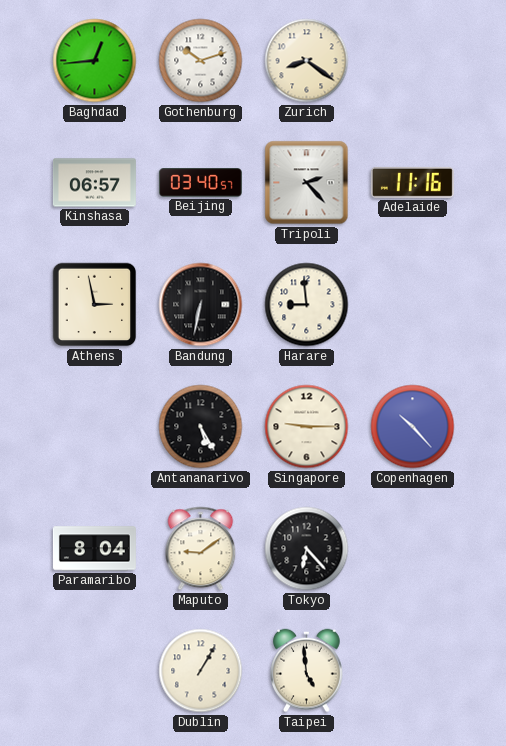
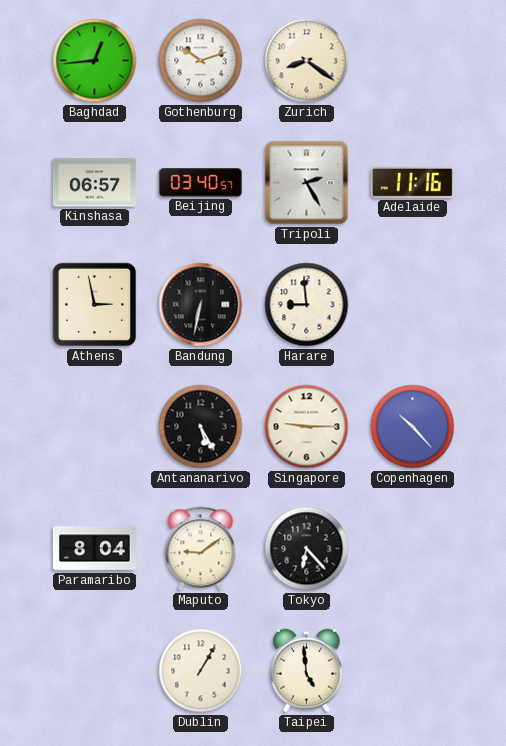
Tripoli: 2:23 -> 2:25
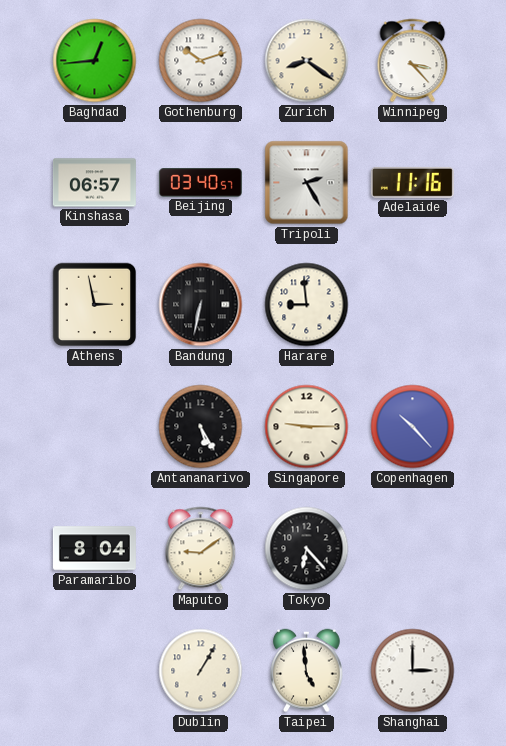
Winnipeg: none -> 3:23
Shanghai: none -> 3:00
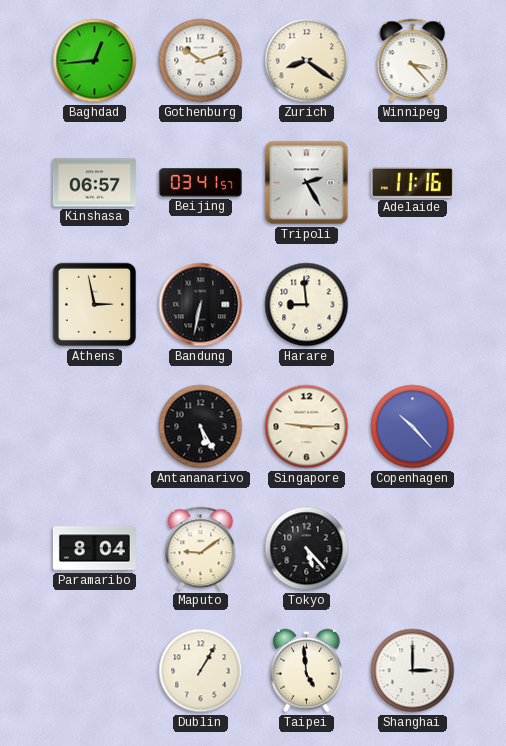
Beijing: 03:40 -> 03:41
Tokyo: 6:23 -> 5:23
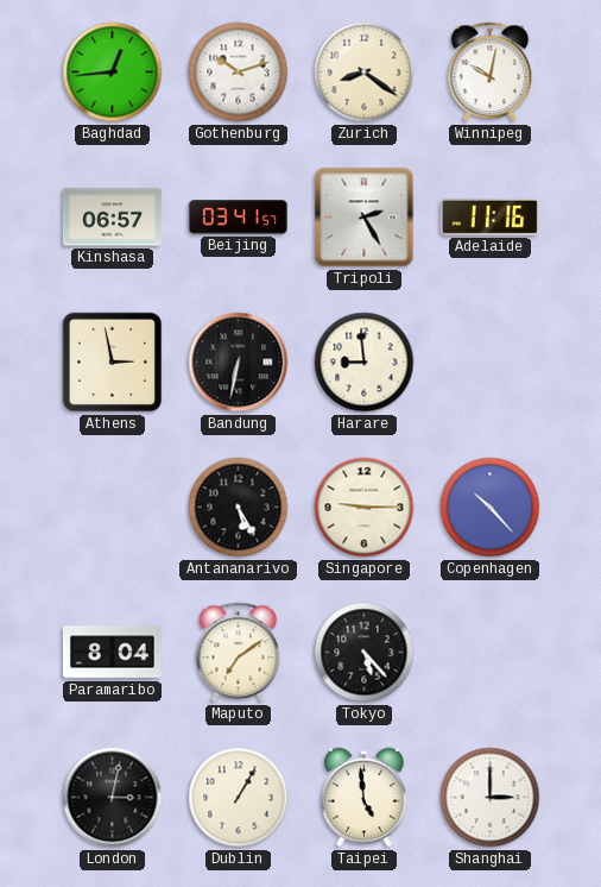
Winnipeg: 3:23 -> 10:02
Maputo: 9:09 -> 7:09
London: none -> 3:02
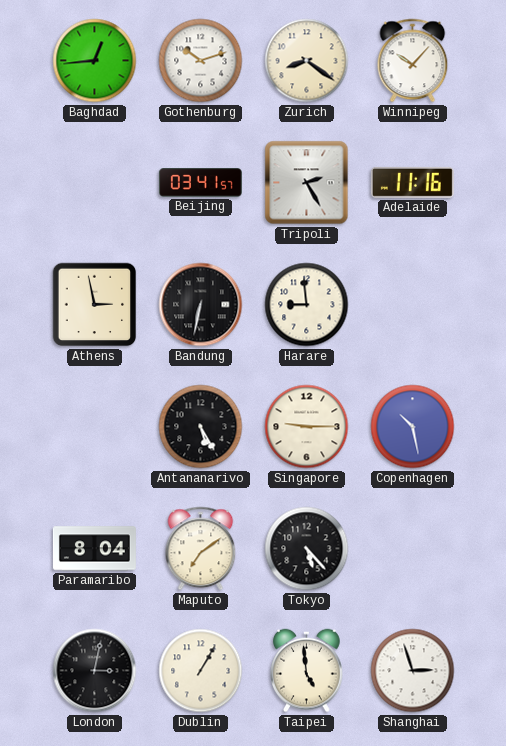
Winnipeg: 10:02 -> 10:07
Kinshasa: 06:57 -> none
Copenhagen: 10:23 -> 10:28
Shanghai: 3:00 -> 2:57
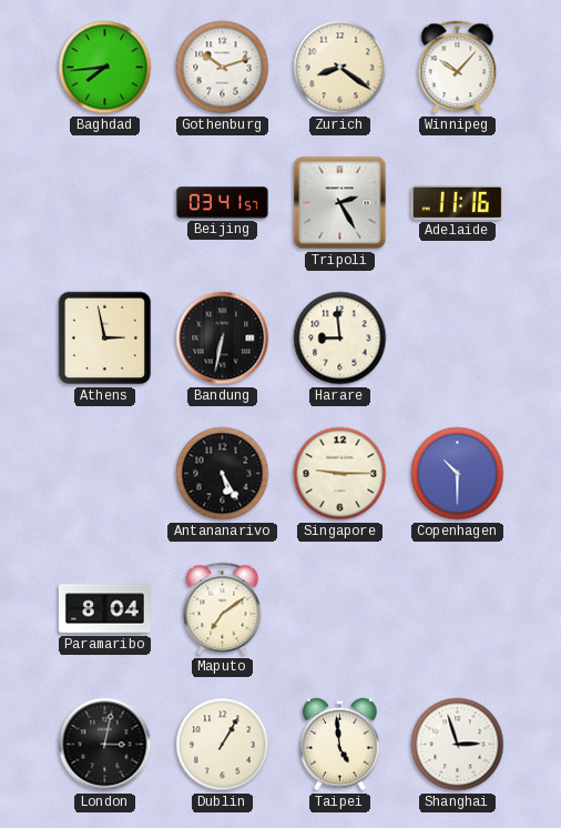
Baghdad: 12:44 -> 7:44
Copenhagen: 10:28 -> 10:30
Tokyo: 5:23 -> none
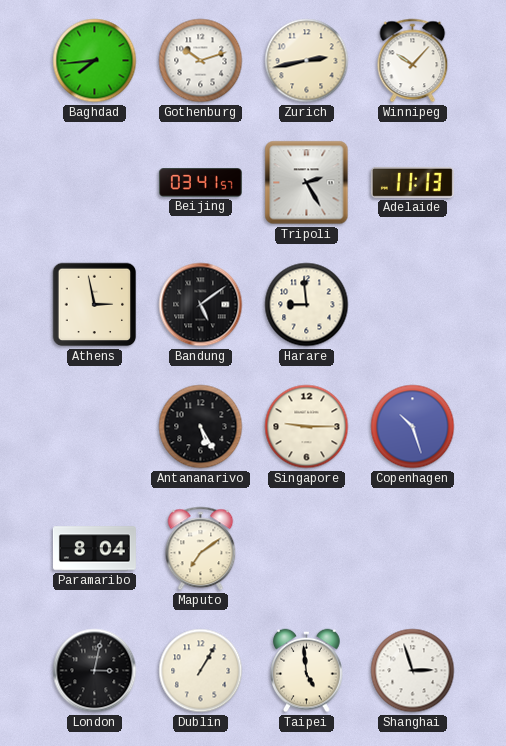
Zurich: 8:21 -> 2:43
Adelaide: 11:16 -> 11:13
Bandung: 6:32 -> 5:09
Copenhagen: 10:30 -> 10:27
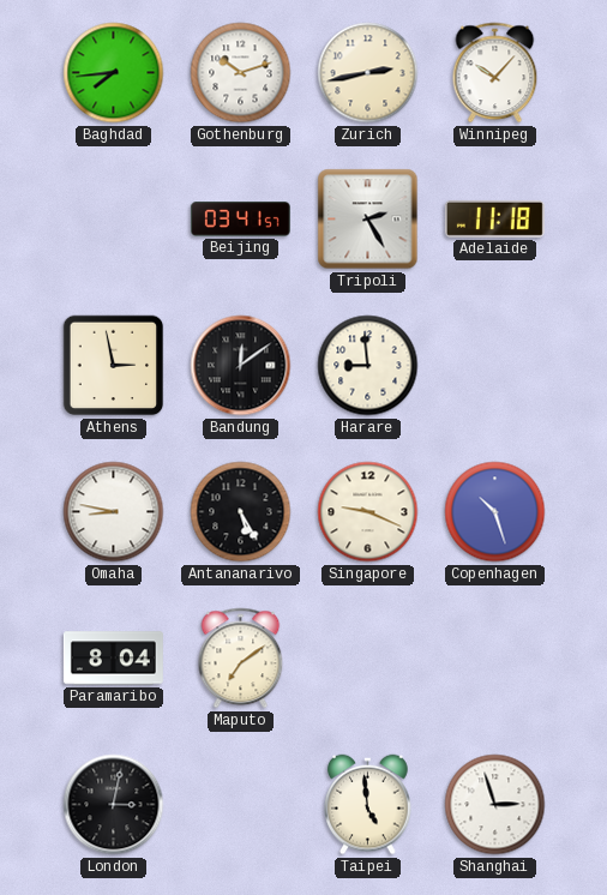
Adelaide: 11:13 -> 11:18
Bandung: 5:09 -> 12:09
Omaha: none -> 8:47
Singapore: 9:15 -> 9:19
Dublin: 1:05 -> none
